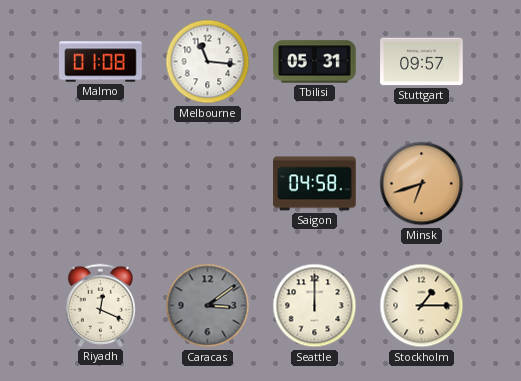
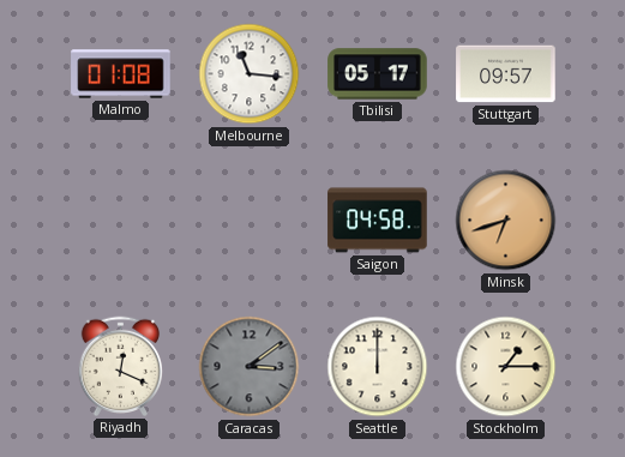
Tbilisi: 05:31 -> 05:17
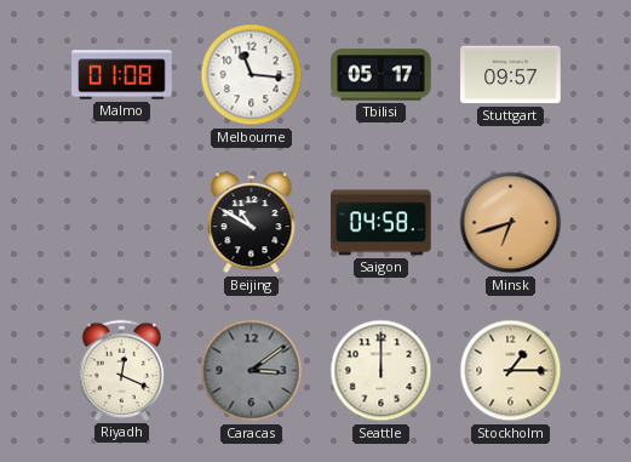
Beijing: none -> 10:50
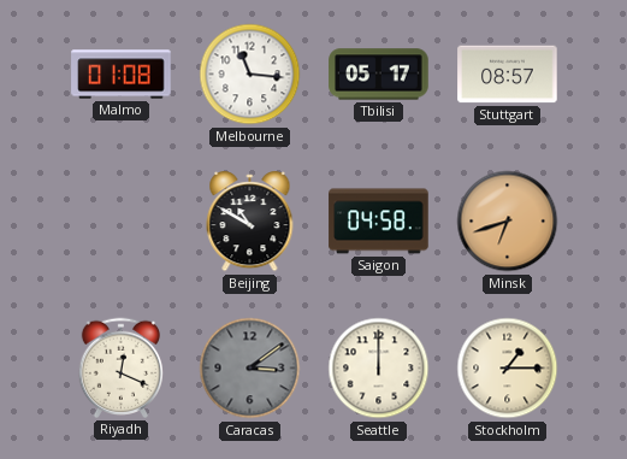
Stuttgart: 09:57 -> 08:57
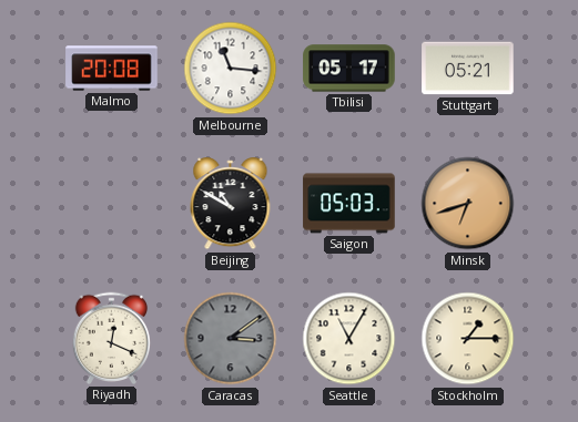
Malmo: 01:08 -> 20:08
Stuttgart: 08:57 -> 05:21
Saigon: 04:58 -> 05:03
Seattle: 12:00 -> 11:05
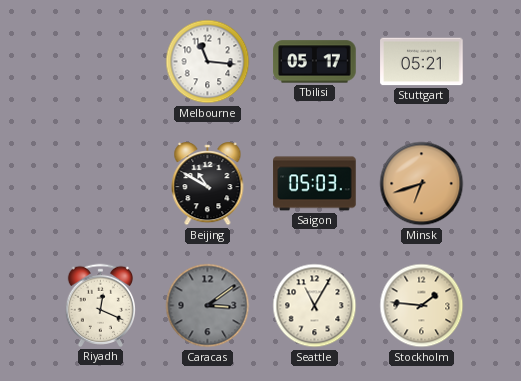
Malmo: 20:08 -> none
Stockholm: 1:15 -> 1:46
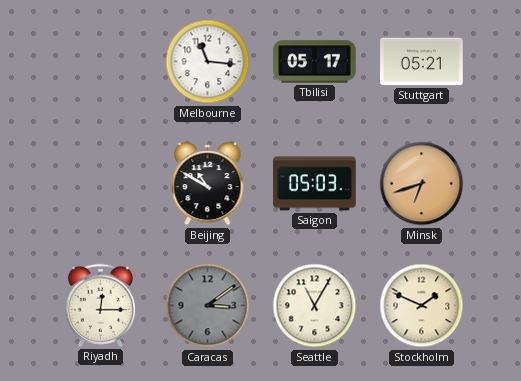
Riyadh: 12:19 -> 12:15
Stockholm: 1:46 -> 1:49
